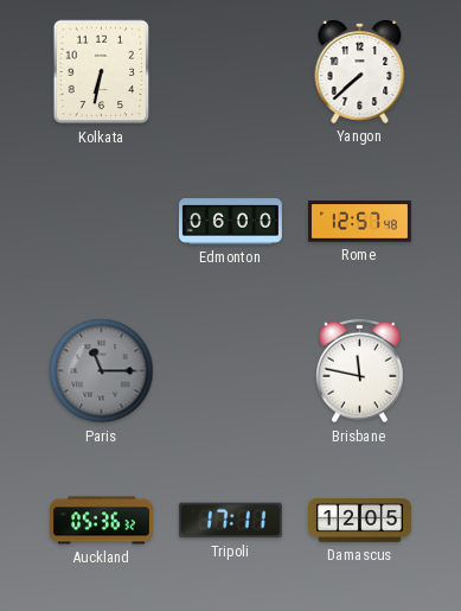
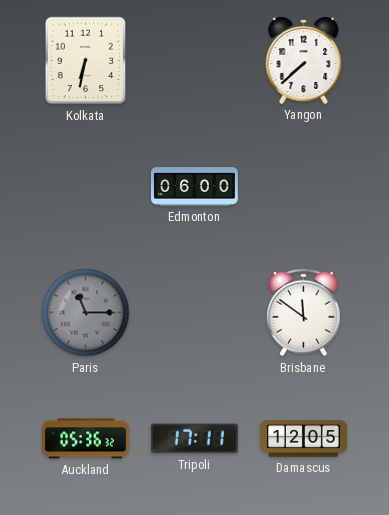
Rome: 12:57 -> none
Brisbane: 11:47 -> 11:51
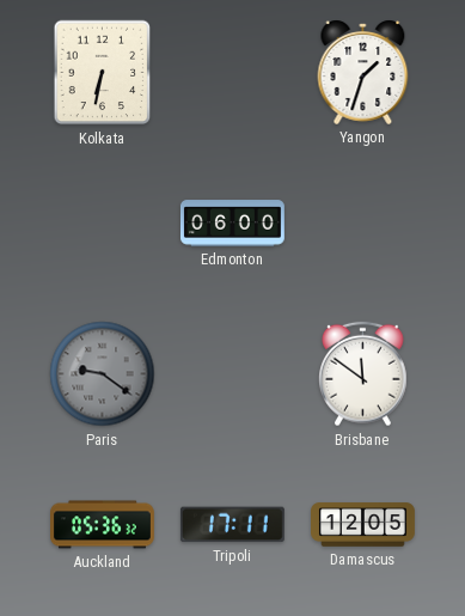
Yangon: 7:38 -> 1:33
Paris: 11:15 -> 9:21
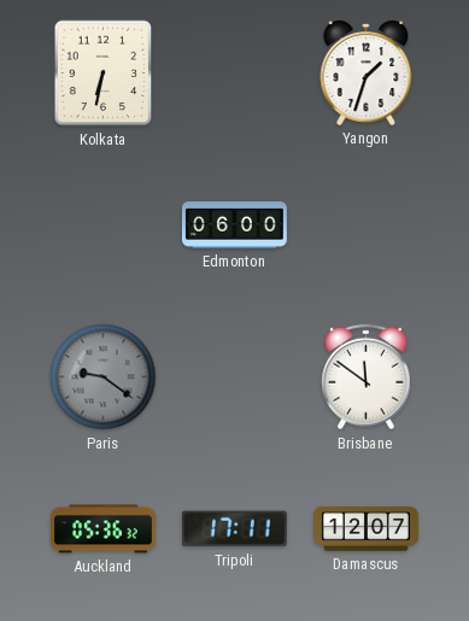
Damascus: 12:05 -> 12:07
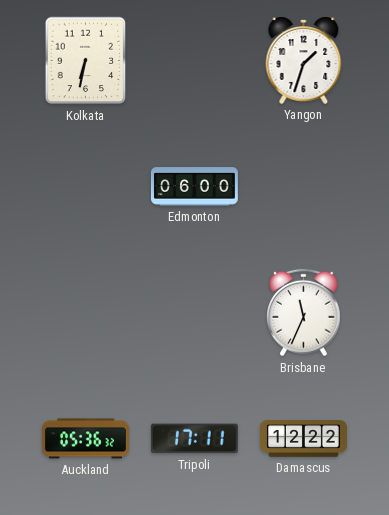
Paris: 9:21 -> none
Brisbane: 11:51 -> 11:34
Damascus: 12:07 -> 12:22
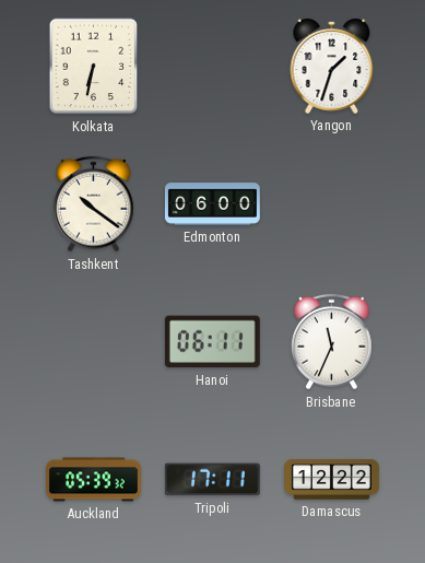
Tashkent: none -> 10:21
Hanoi: none -> 06:11
Auckland: 05:36 -> 05:39
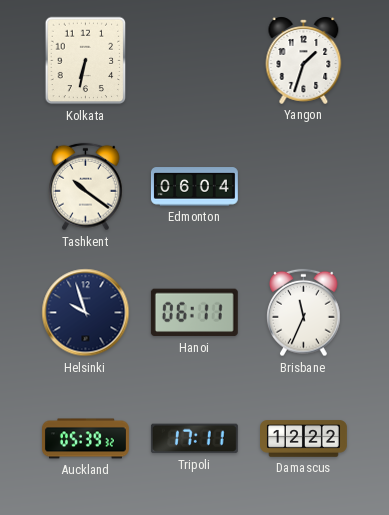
Edmonton: 06:00 -> 06:04
Helsinki: none -> 9:57
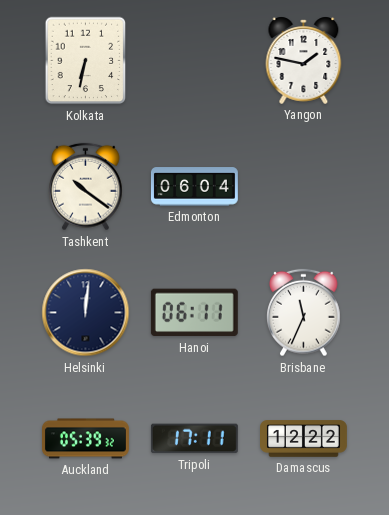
Yangon: 1:33 -> 1:47
Helsinki: 9:57 -> 12:01
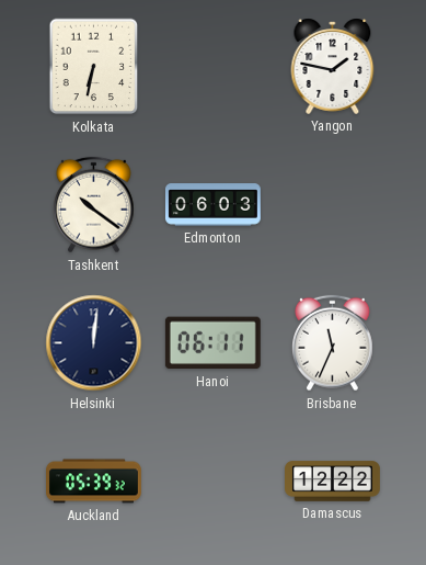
Edmonton: 06:04 -> 06:03
Tripoli: 17:11 -> none
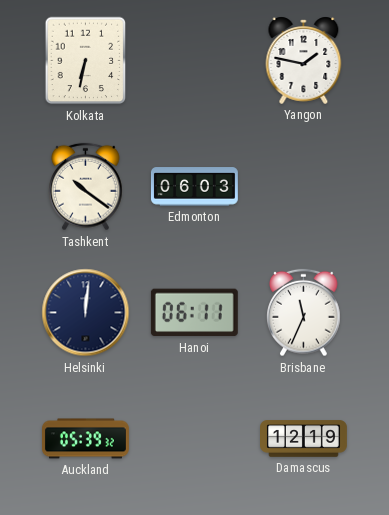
Damascus: 12:22 -> 12:19
